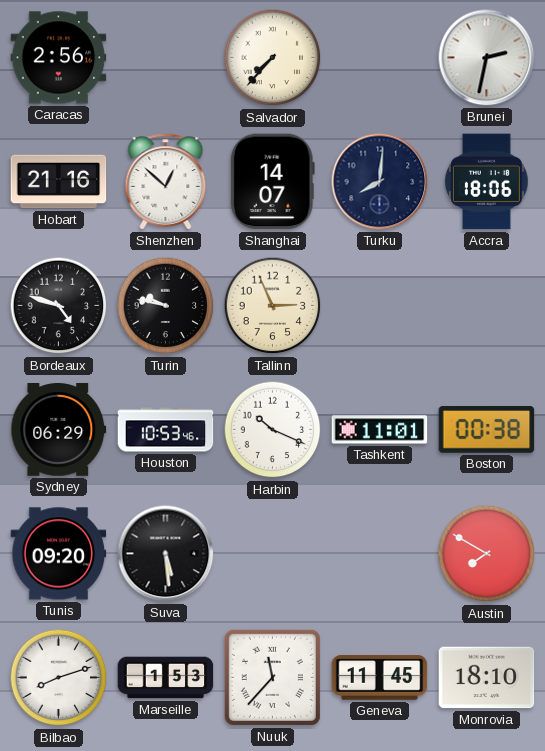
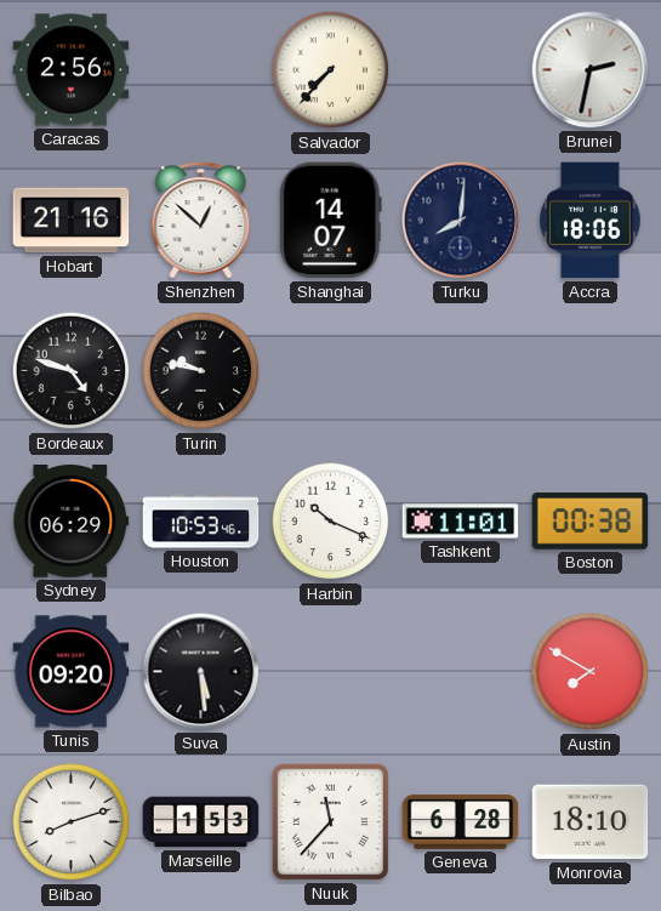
Tallinn: 2:56 -> none
Geneva: 11:45 -> 6:28
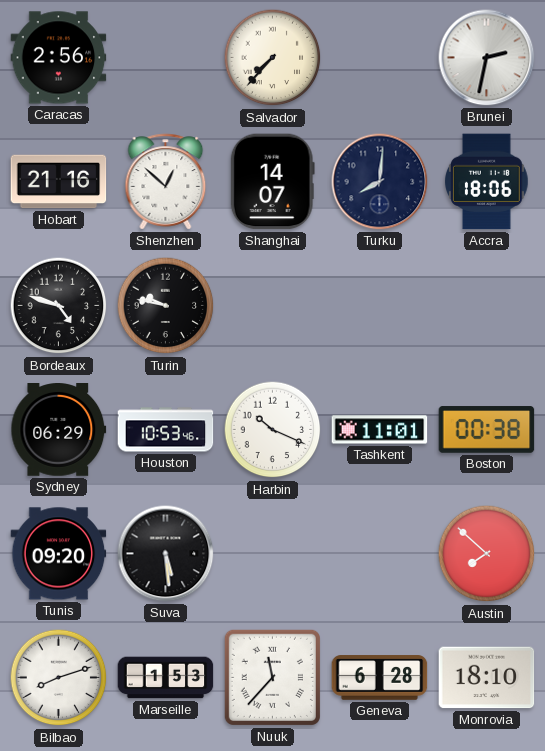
Austin: 7:50 -> 7:52
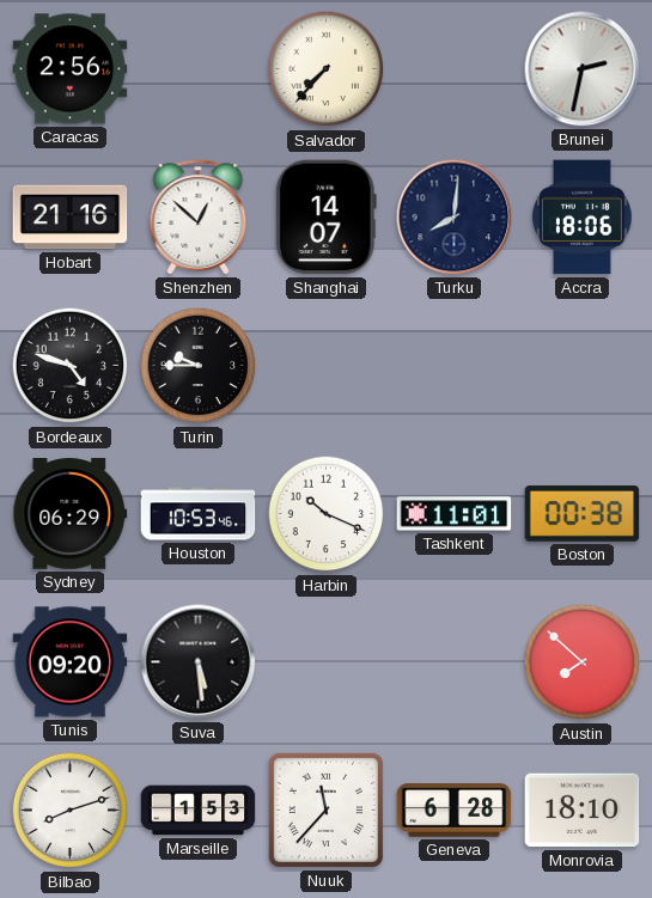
Turin: 9:47 -> 9:45
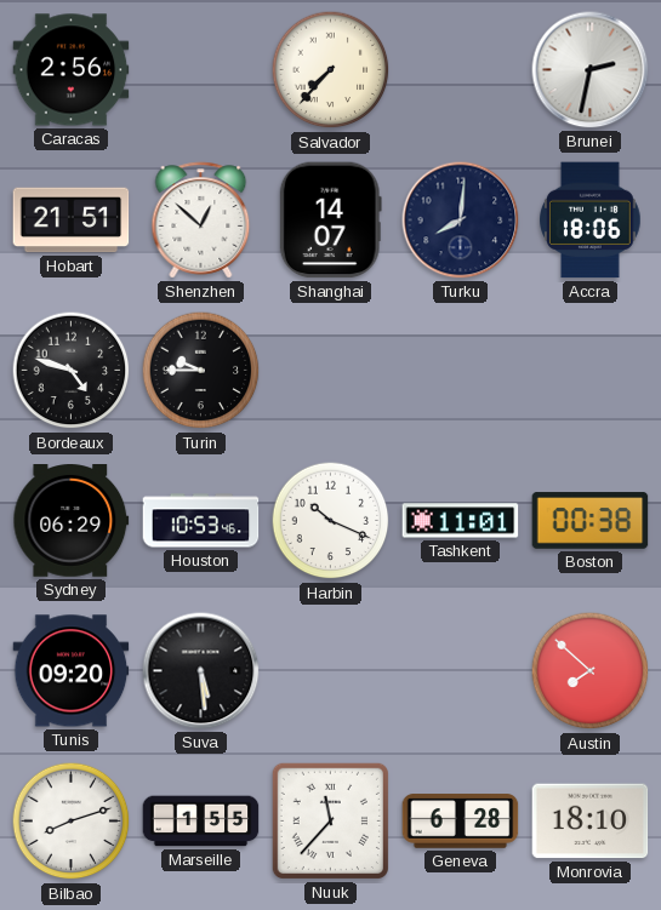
Hobart: 21:16 -> 21:51
Marseille: 1:53 -> 1:55
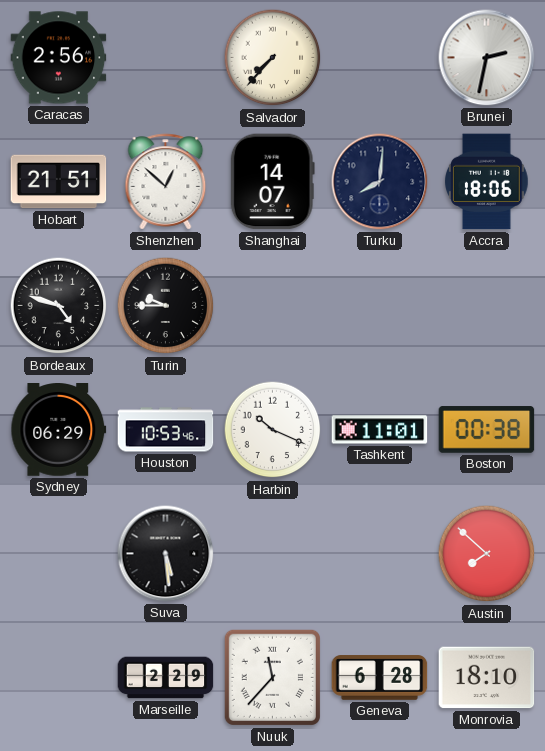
Tunis: 09:20 -> none
Bilbao: 8:12 -> none
Marseille: 1:55 -> 2:29
